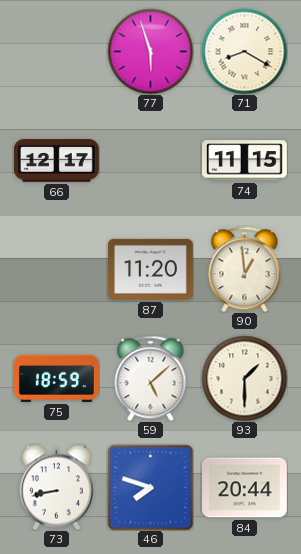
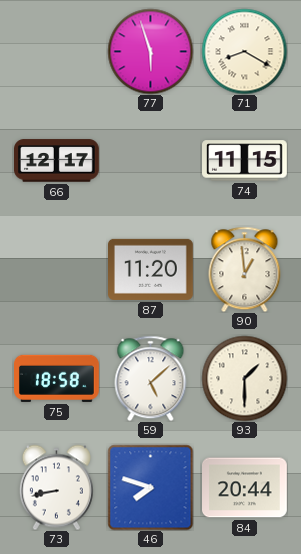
75: 18:59 -> 18:58
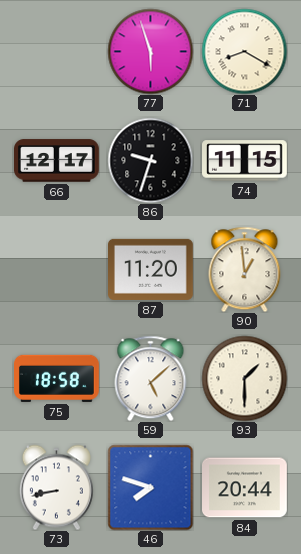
86: none -> 9:33
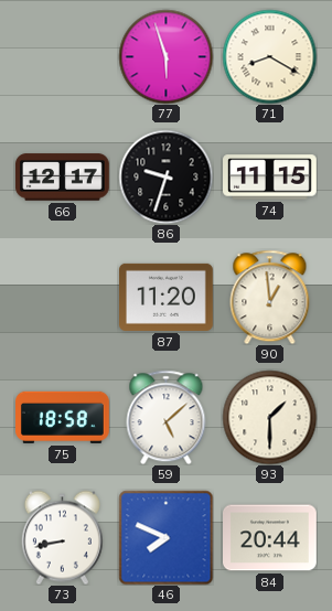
46: 7:48 -> 7:49
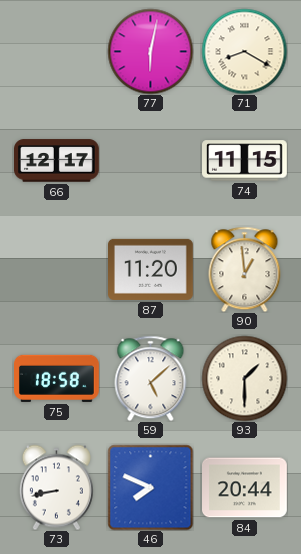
77: 5:57 -> 6:02
86: 9:33 -> none
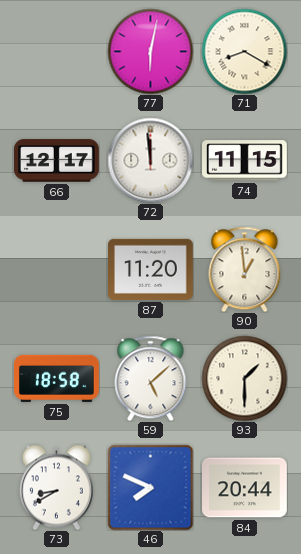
72: none -> 11:59
73: 8:43 -> 8:40
